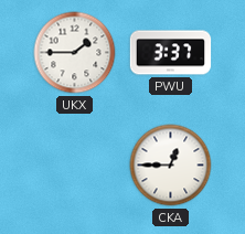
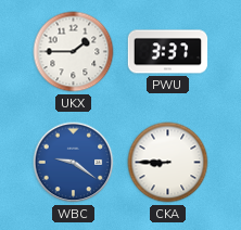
WBC: none -> 9:21
CKA: 12:45 -> 8:45
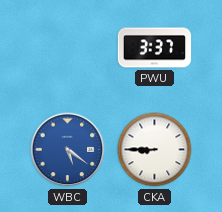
UKX: 1:45 -> none
WBC: 9:21 -> 5:21
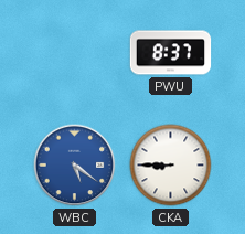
PWU: 3:37 -> 8:37
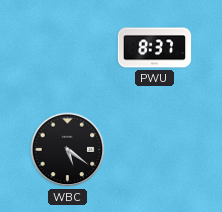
WBC dial: blue -> black
CKA: 8:45 -> none
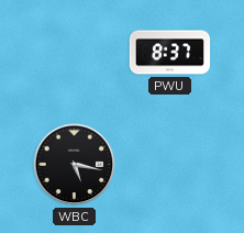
WBC: 5:21 -> 5:17
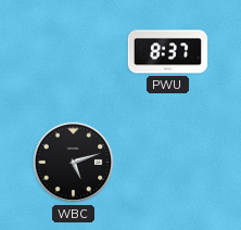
WBC: 5:17 -> 5:12
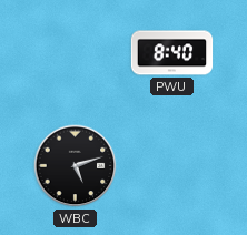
PWU: 8:37 -> 8:40
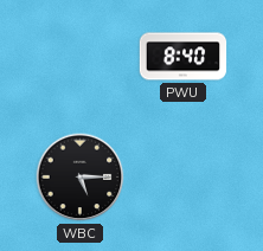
WBC: 5:12 -> 5:15
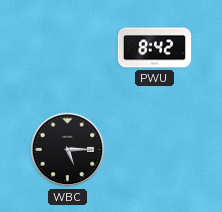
PWU: 8:40 -> 8:42
